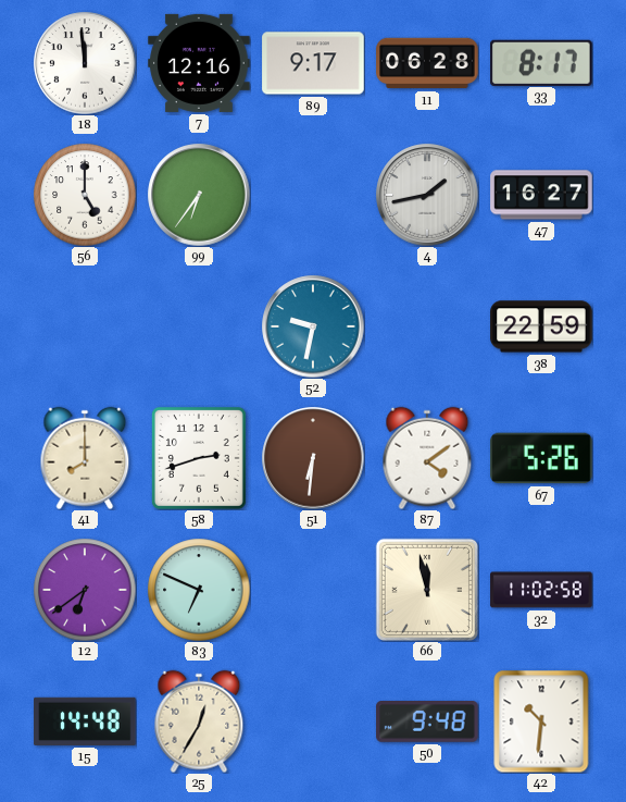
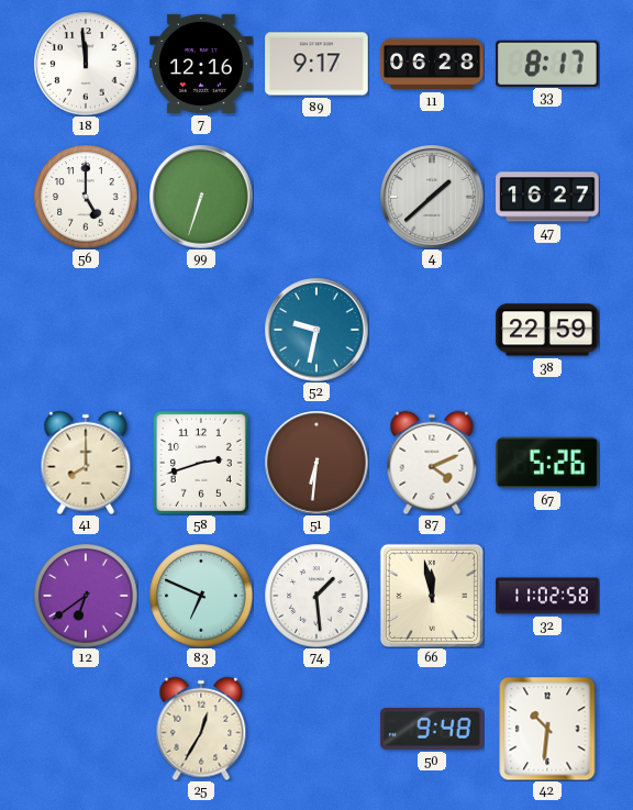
99: 6:36 -> 6:33
4: 1:43 -> 1:38
87: 4:09 -> 4:11
74: none -> 1:29
15: 14:48 -> none
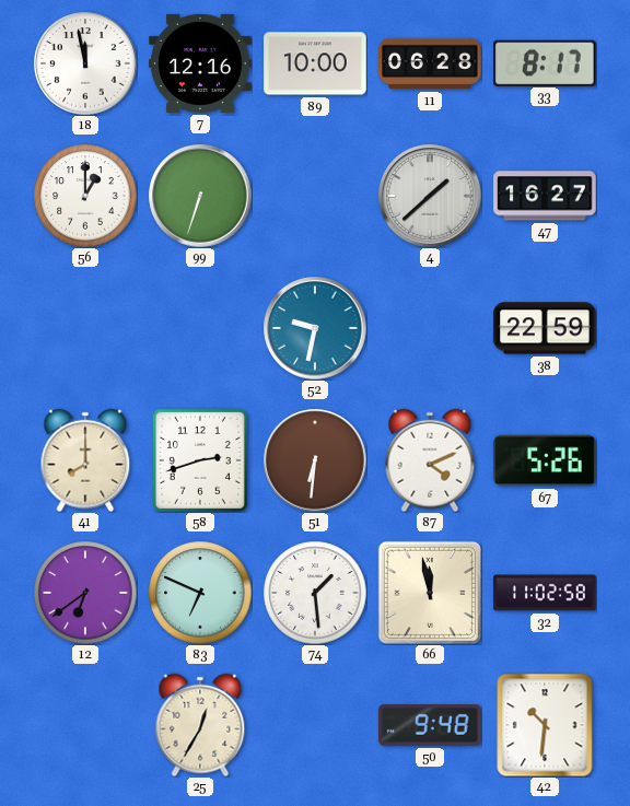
18: 11:59 -> 11:58
89: 9:17 -> 10:00
56: 5:00 -> 1:00
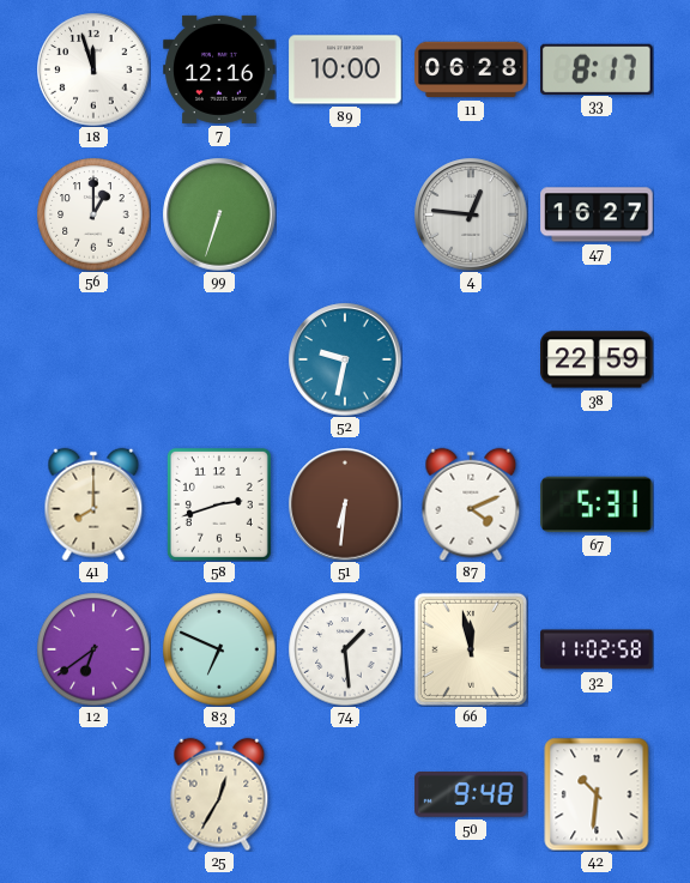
18: 11:58 -> 11:57
4: 1:38 -> 12:46
67: 5:26 -> 5:31
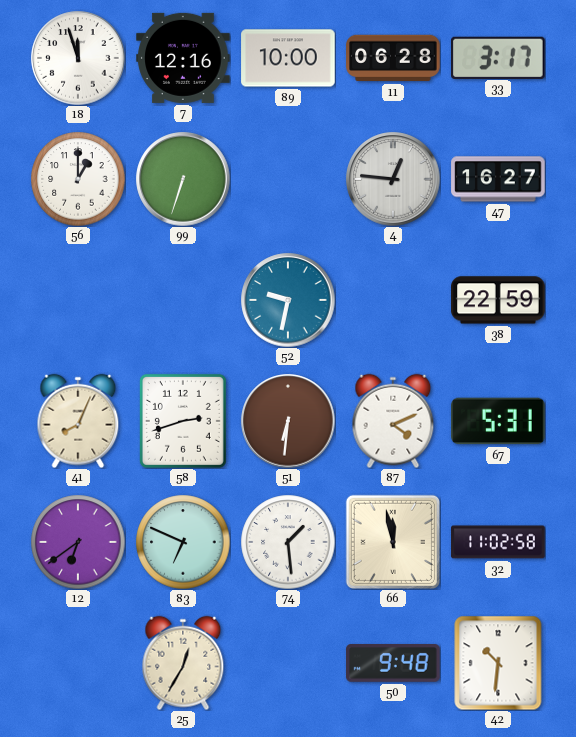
33: 8:17 -> 3:17
41: 8:00 -> 8:04
